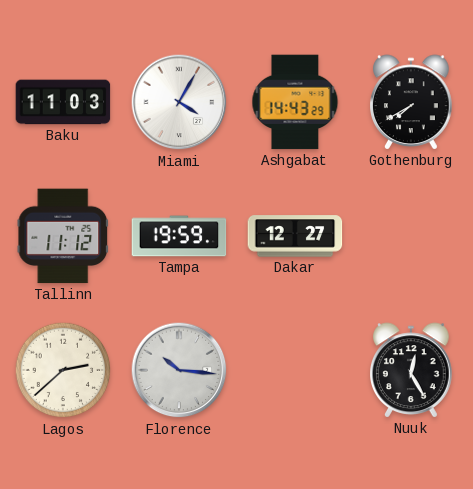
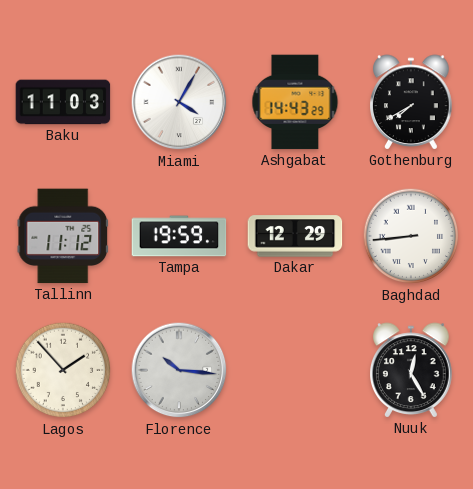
Dakar: 12:27 -> 12:29
Baghdad: none -> 8:44
Lagos: 2:38 -> 1:53
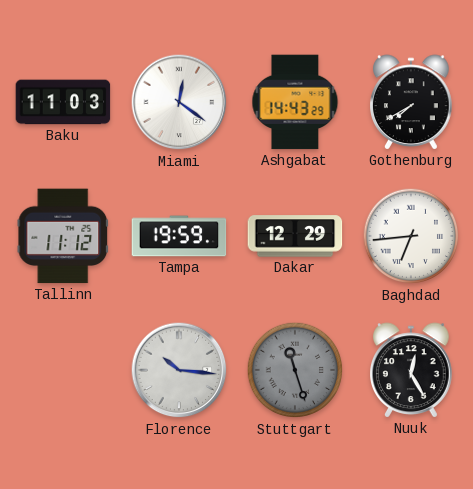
Miami: 4:05 -> 12:21
Baghdad: 8:44 -> 6:44
Lagos: 1:53 -> none
Stuttgart: none -> 11:27
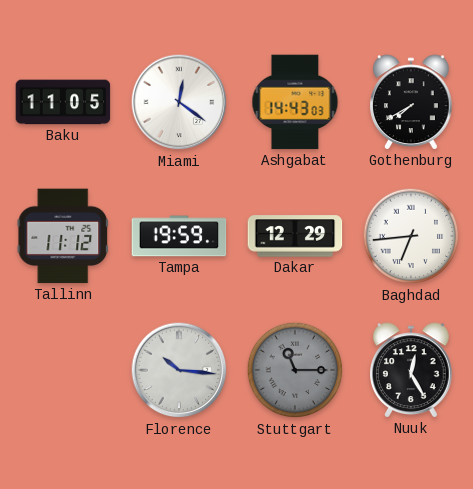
Baku: 11:03 -> 11:05
Ashgabat: 14:43:29 -> 14:43:03
Stuttgart: 11:27 -> 11:15
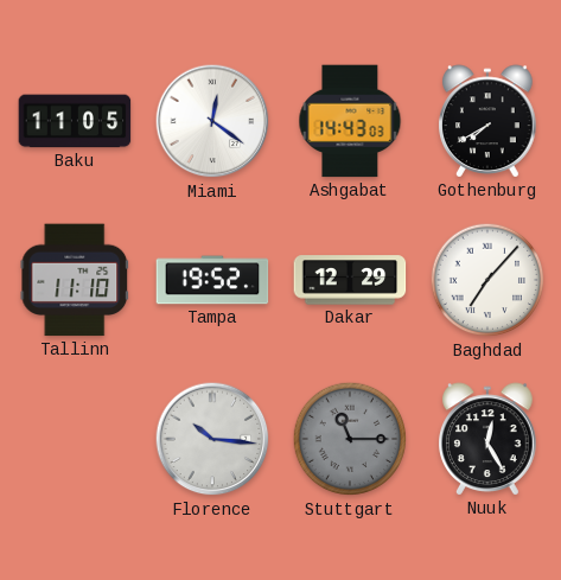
Tallinn: 11:12 -> 11:10
Tampa: 19:59 -> 19:52
Baghdad: 6:44 -> 7:07
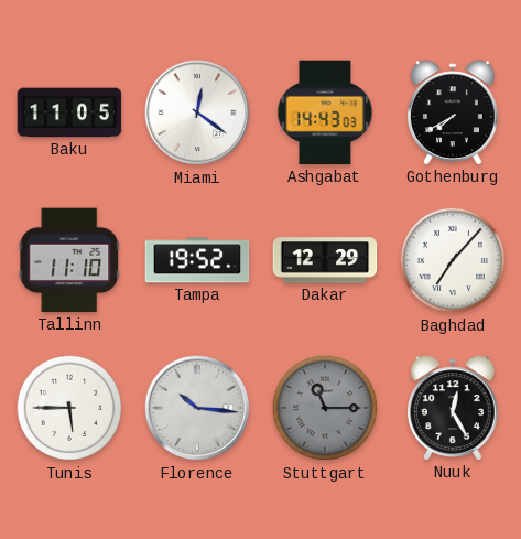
Tunis: none -> 5:45
